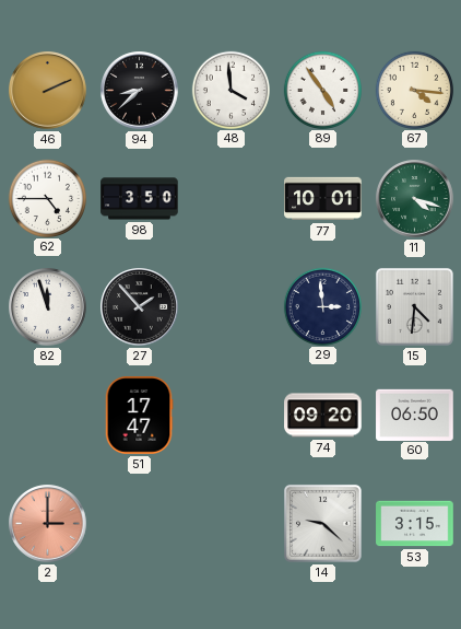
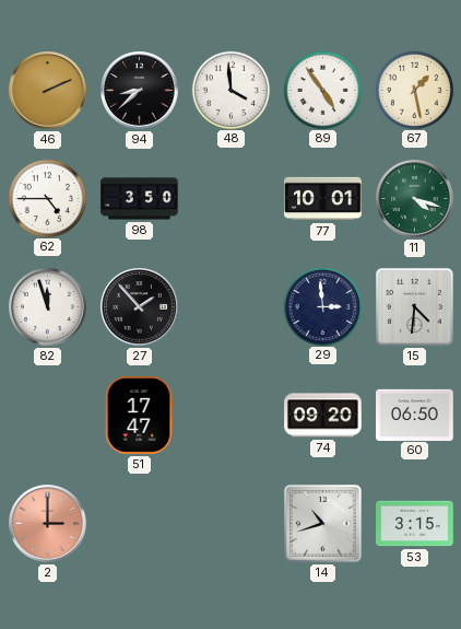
67: 4:16 -> 1:28
14: 9:22 -> 10:42
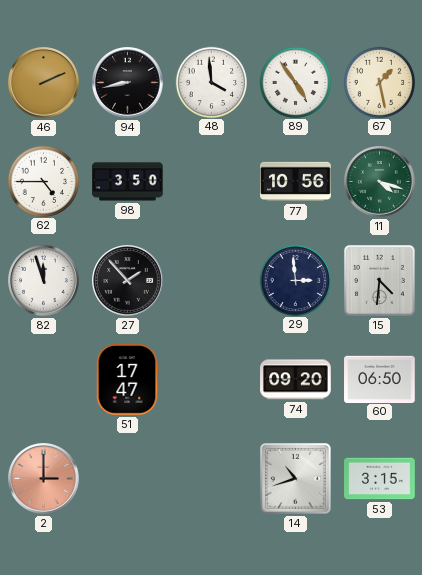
94: 8:38 -> 8:43
77: 10:01 -> 10:56
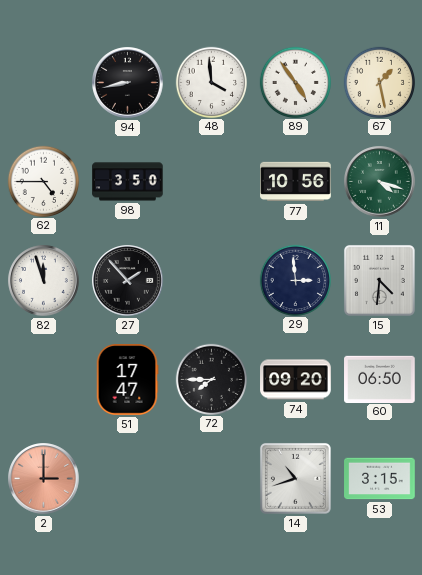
46: 2:11 -> none
72: none -> 7:45
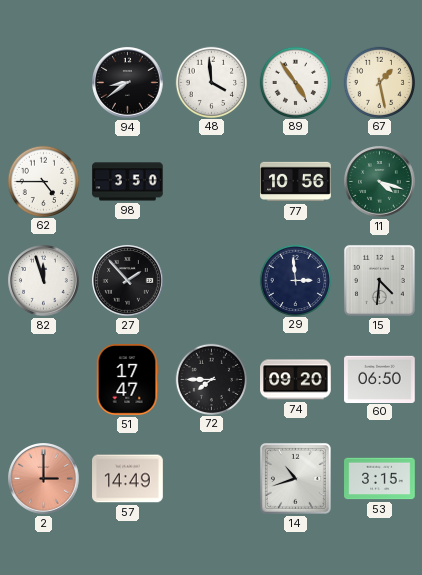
94: 8:43 -> 8:39
57: none -> 14:49
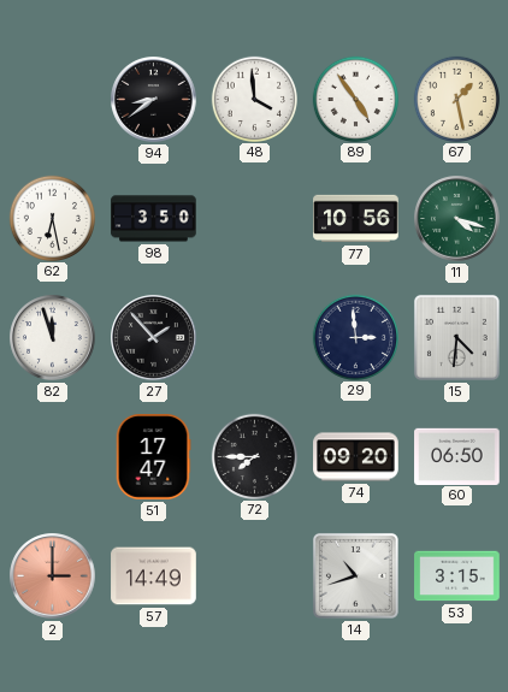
62: 4:45 -> 6:28
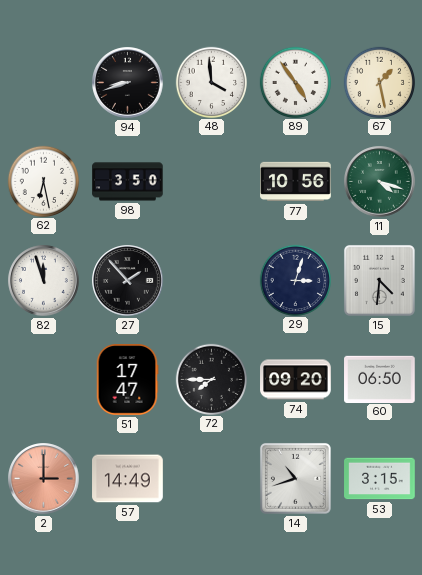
94: 8:39 -> 8:42
29: 2:59 -> 3:03
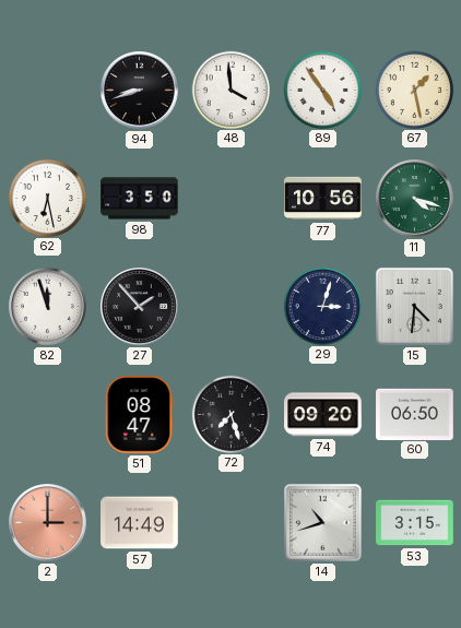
51: 17:47 -> 08:47
72: 7:45 -> 7:27
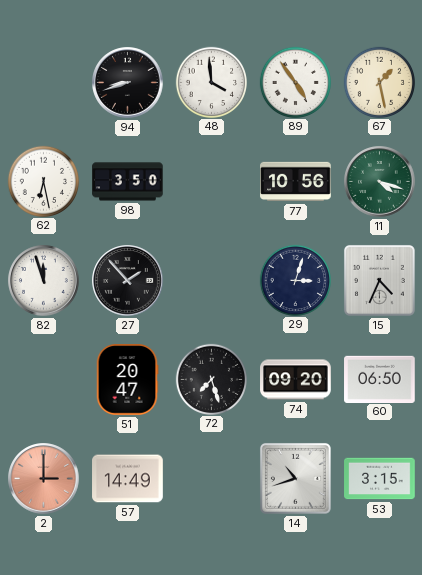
15: 4:31 -> 4:34
51: 08:47 -> 20:47
